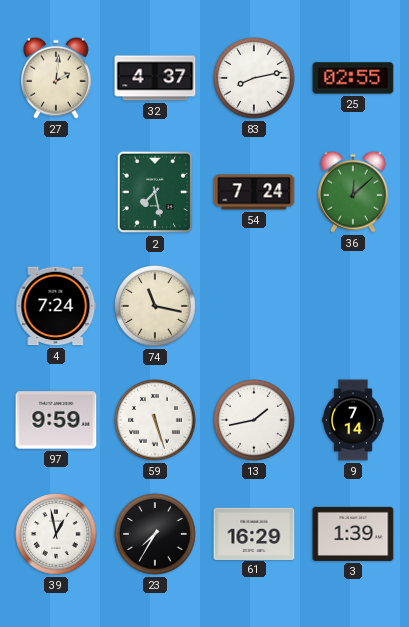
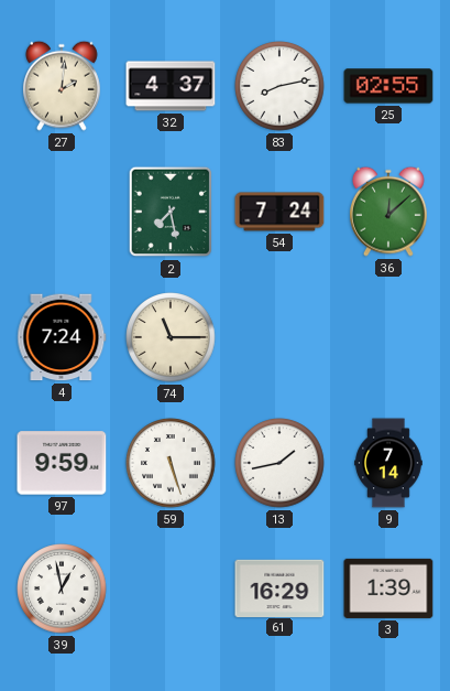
74: 11:17 -> 11:15
23: 7:35 -> none
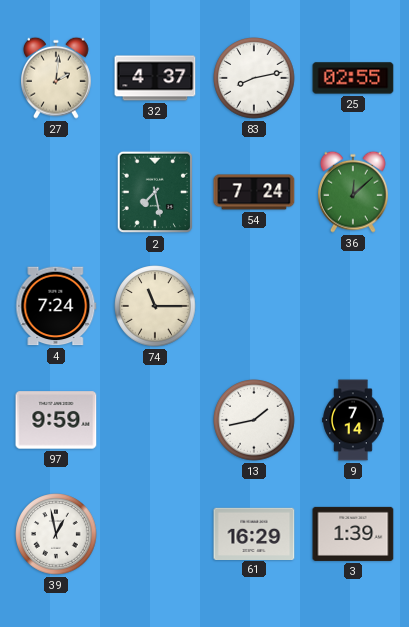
59: 5:27 -> none
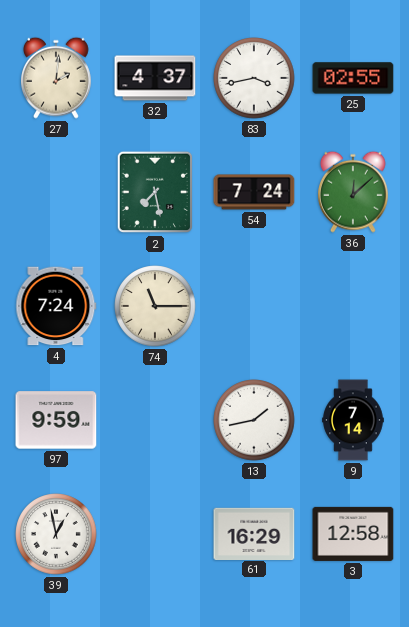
83: 8:13 -> 3:43
3: 1:39 -> 12:58
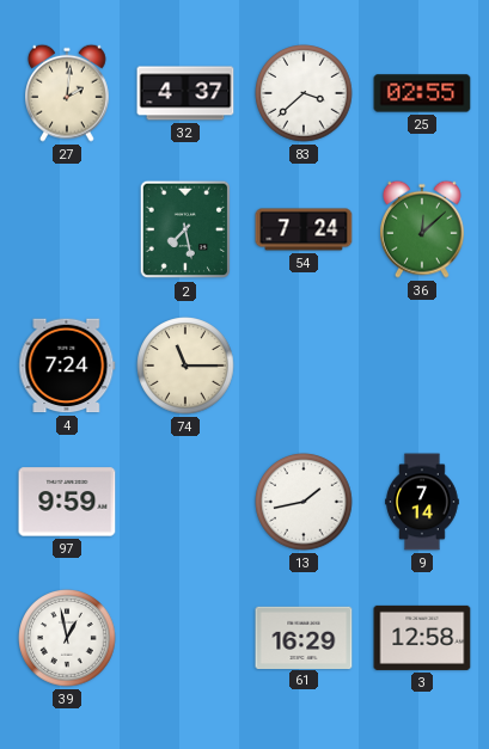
83: 3:43 -> 3:38
